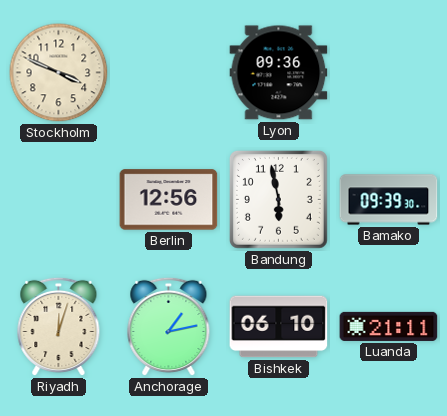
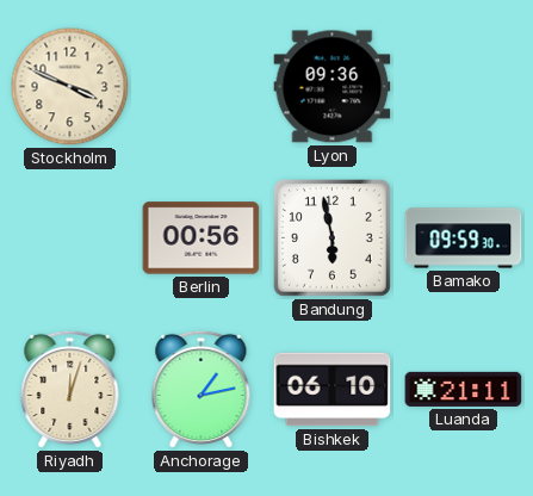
Berlin: 12:56 -> 00:56
Bamako: 09:39 -> 09:59
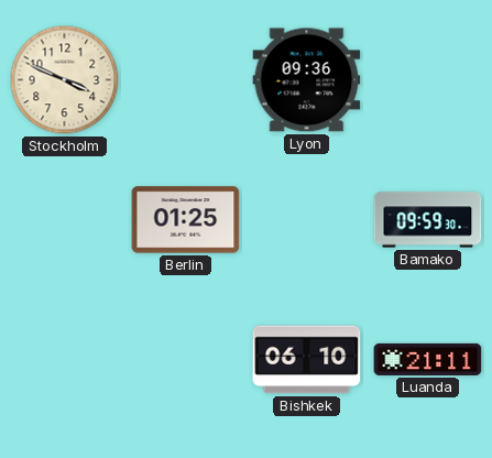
Berlin: 00:56 -> 01:25
Bandung: 5:58 -> none
Riyadh: 12:03 -> none
Anchorage: 1:13 -> none
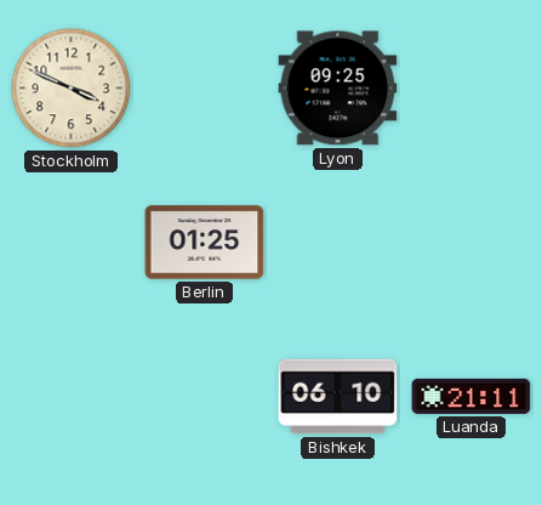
Lyon: 09:36 -> 09:25
Bamako: 09:59 -> none
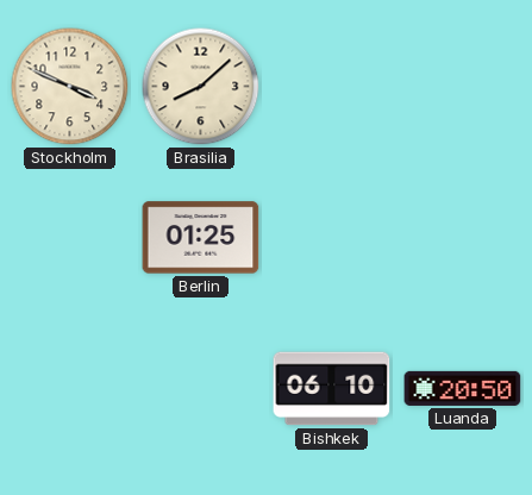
Brasilia: none -> 8:08
Lyon: 09:25 -> none
Luanda: 21:11 -> 20:50
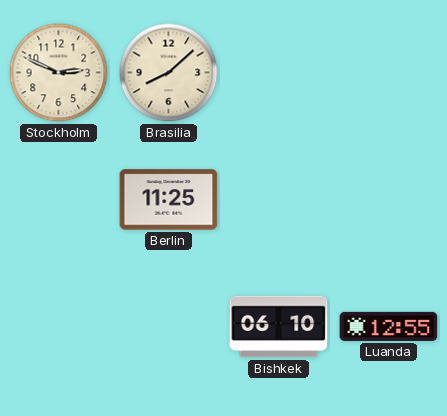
Stockholm: 3:49 -> 2:49
Berlin: 01:25 -> 11:25
Luanda: 20:50 -> 12:55
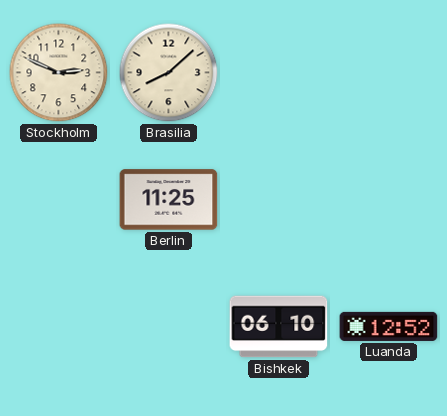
Luanda: 12:55 -> 12:52
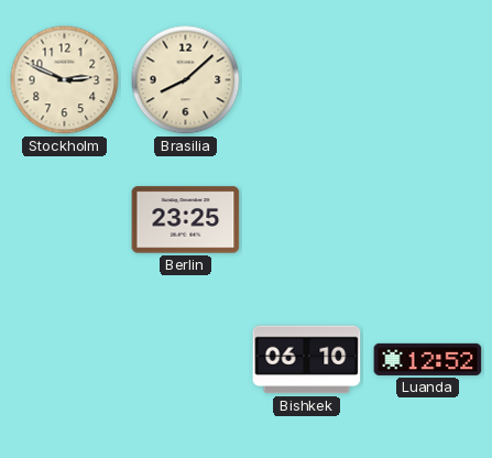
Berlin: 11:25 -> 23:25
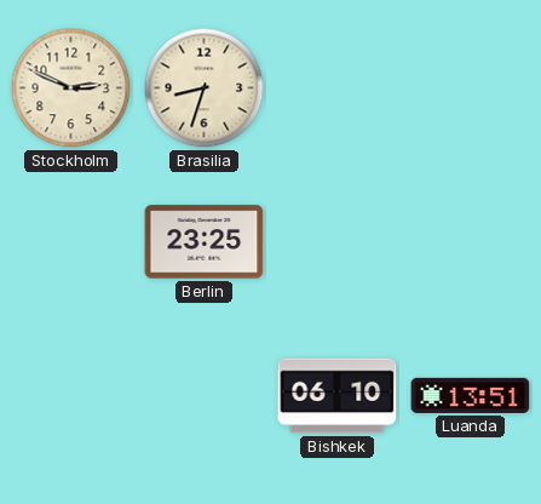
Brasilia: 8:08 -> 8:33
Luanda: 12:52 -> 13:51
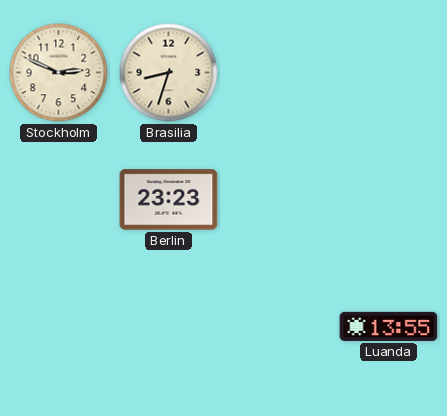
Berlin: 23:25 -> 23:23
Bishkek: 06:10 -> none
Luanda: 13:51 -> 13:55
